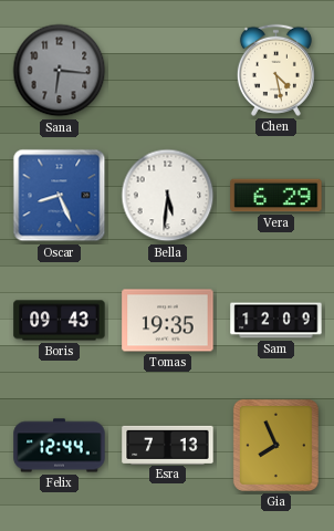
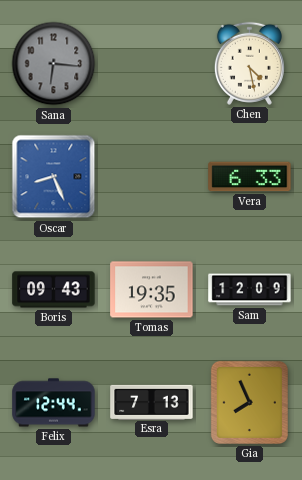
Bella: 5:31 -> none
Vera: 6:29 -> 6:33
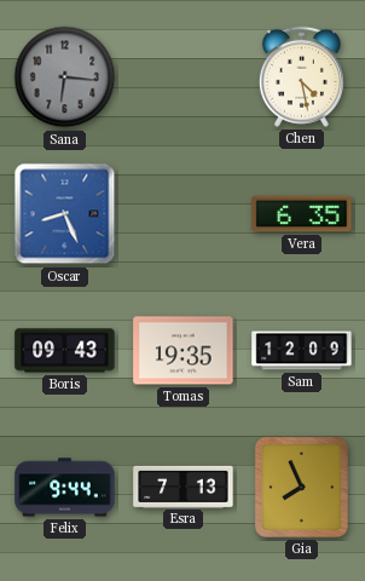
Vera: 6:33 -> 6:35
Felix: 12:44 -> 9:44
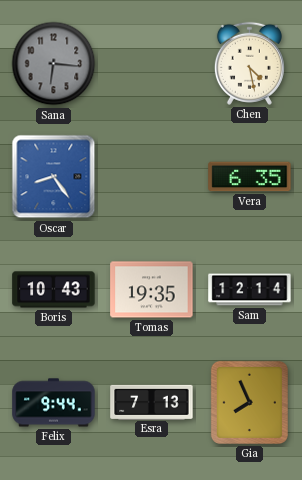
Oscar: 8:26 -> 8:24
Boris: 09:43 -> 10:43
Sam: 12:09 -> 12:14
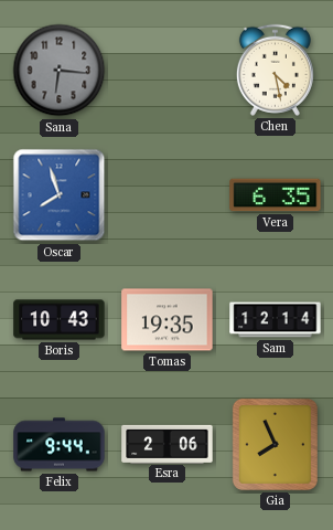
Oscar: 8:24 -> 7:57
Esra: 7:13 -> 2:06
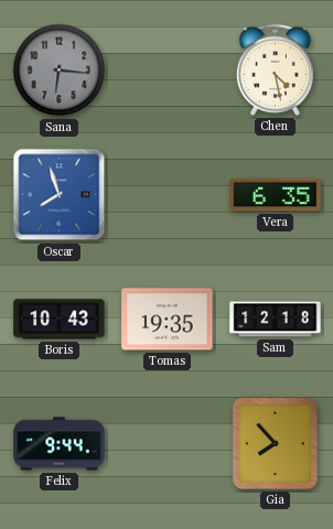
Sam: 12:14 -> 12:18
Esra: 2:06 -> none
Gia: 7:56 -> 7:53
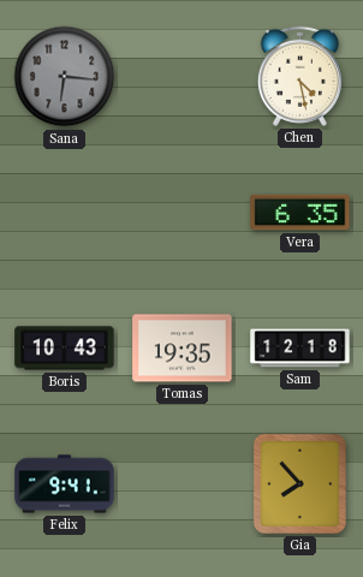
Oscar: 7:57 -> none
Felix: 9:44 -> 9:41
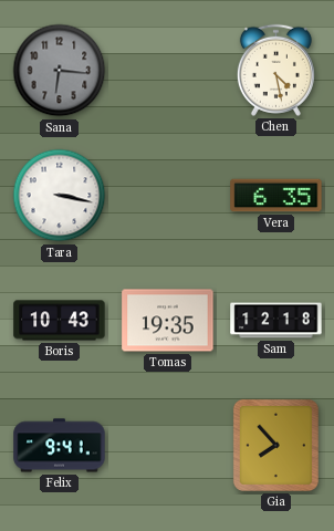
Tara: none -> 3:17
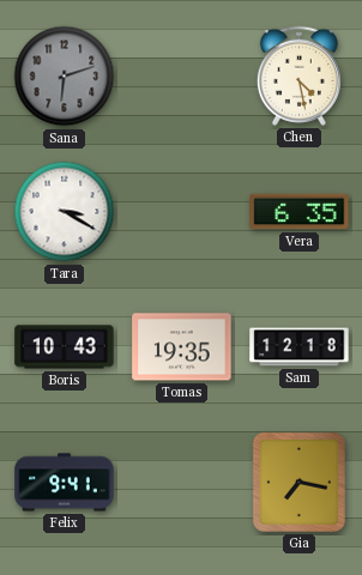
Sana: 6:16 -> 6:12
Tara: 3:17 -> 3:20
Gia: 7:53 -> 7:17
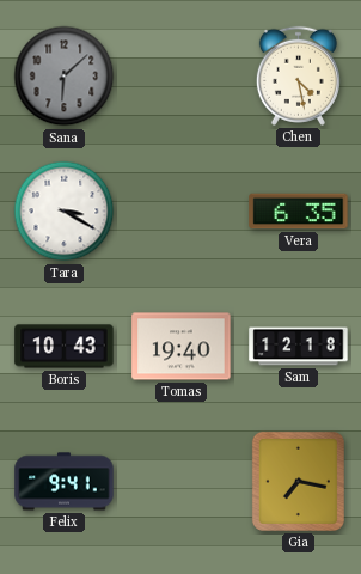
Sana: 6:12 -> 6:08
Tomas: 19:35 -> 19:40
